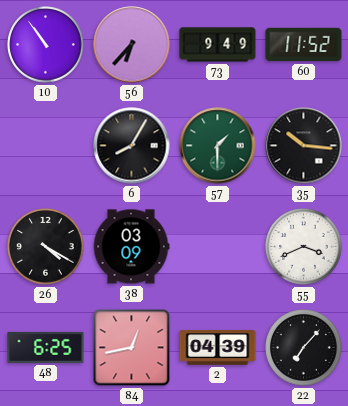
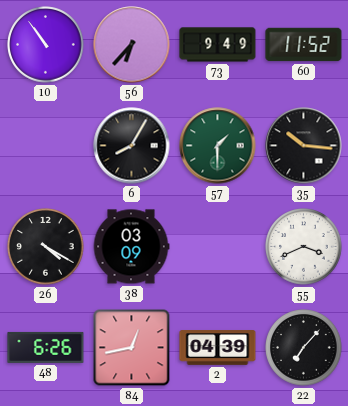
48: 6:25 -> 6:26
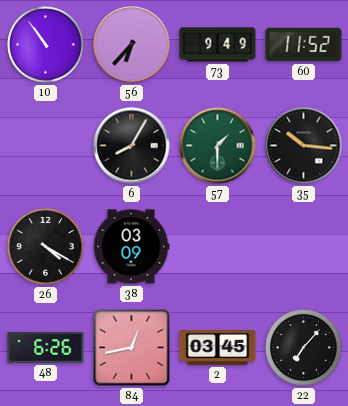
55: 3:41 -> none
2: 04:39 -> 03:45
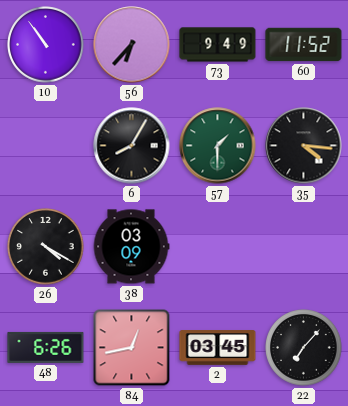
35: 10:16 -> 4:16
